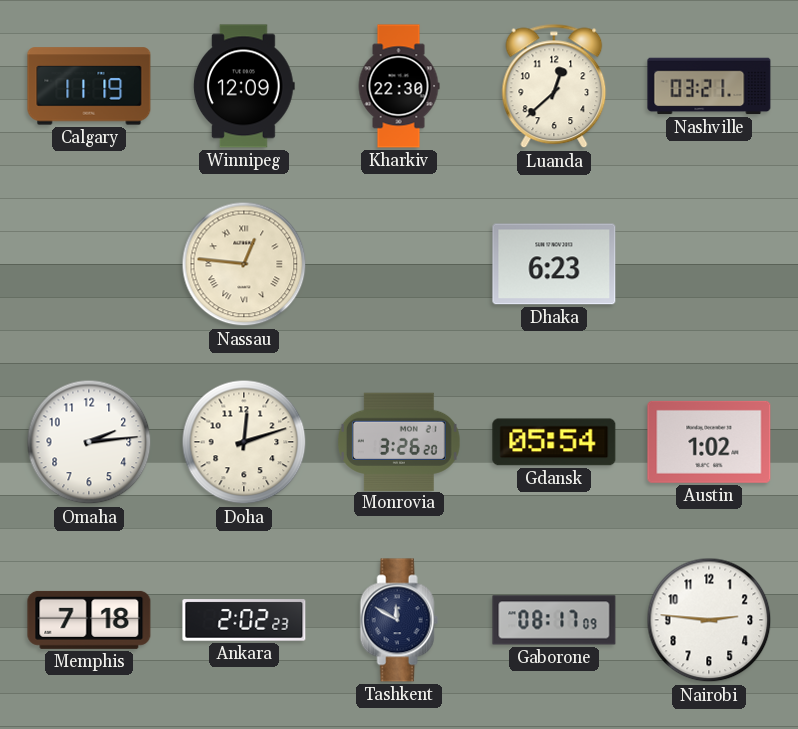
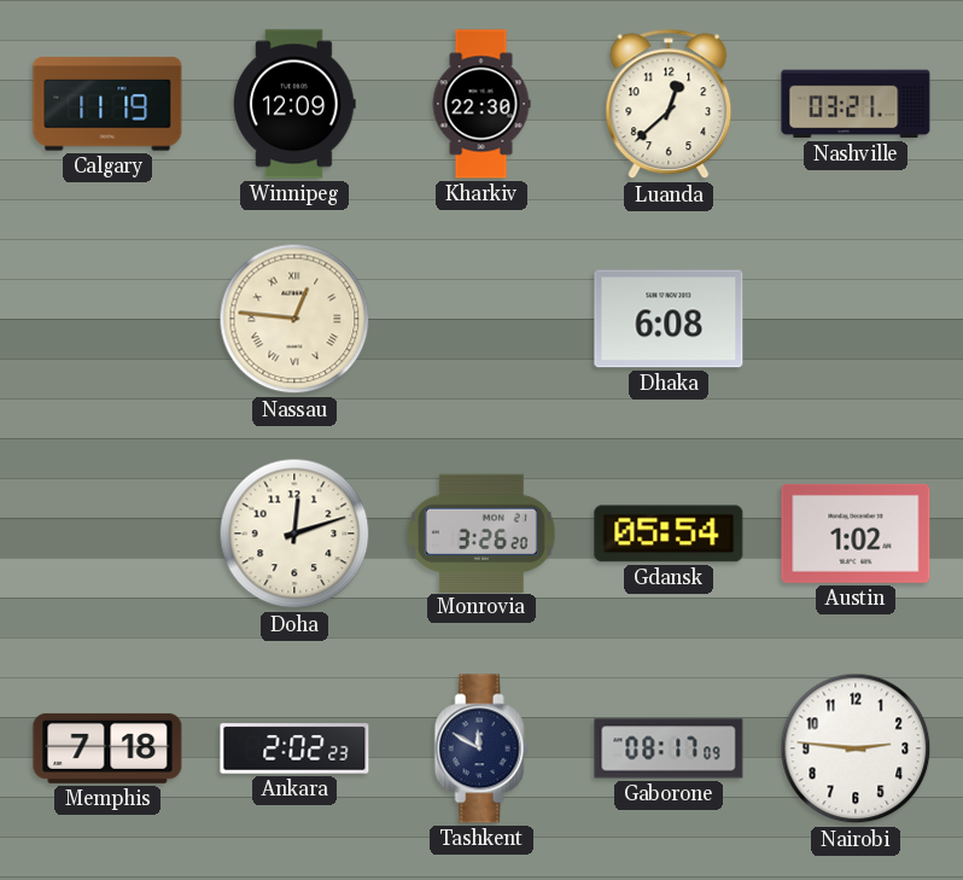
Dhaka: 6:23 -> 6:08
Omaha: 2:14 -> none
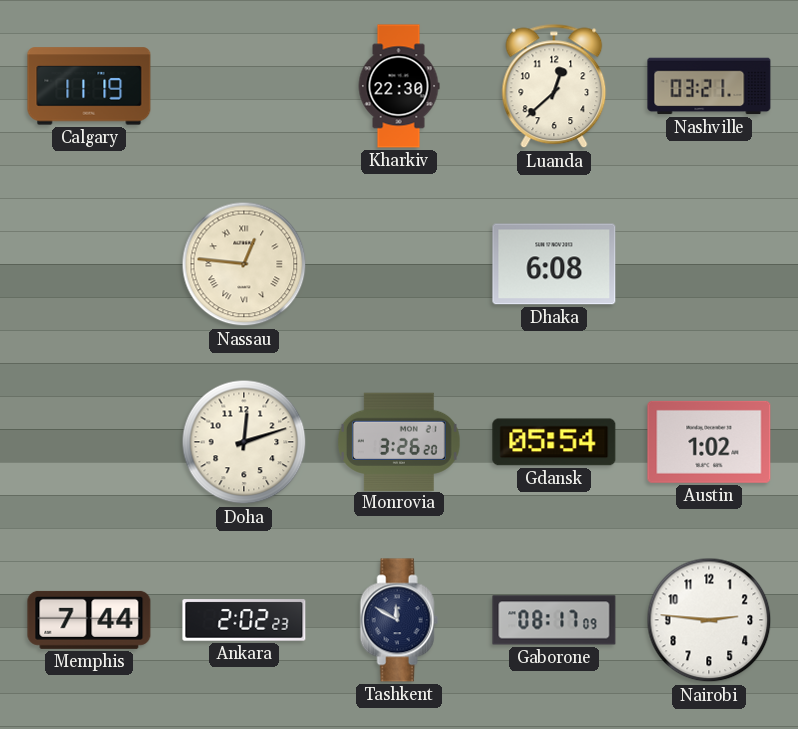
Winnipeg: 12:09 -> none
Memphis: 7:18 -> 7:44
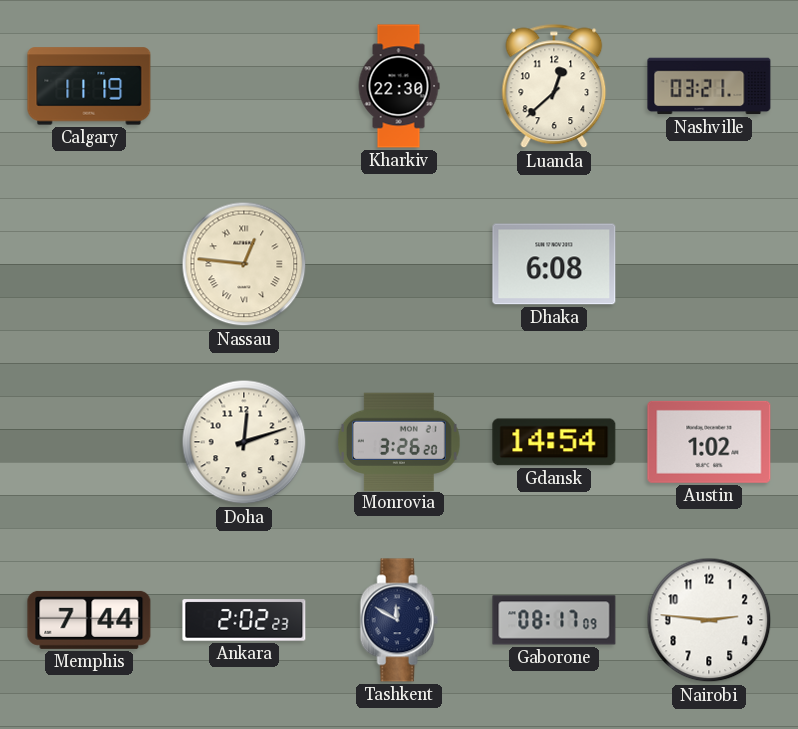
Gdansk: 05:54 -> 14:54
